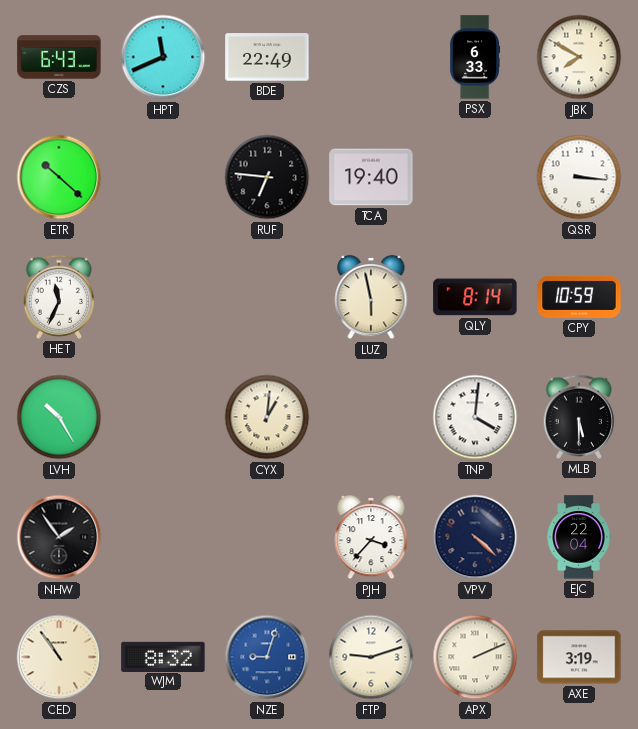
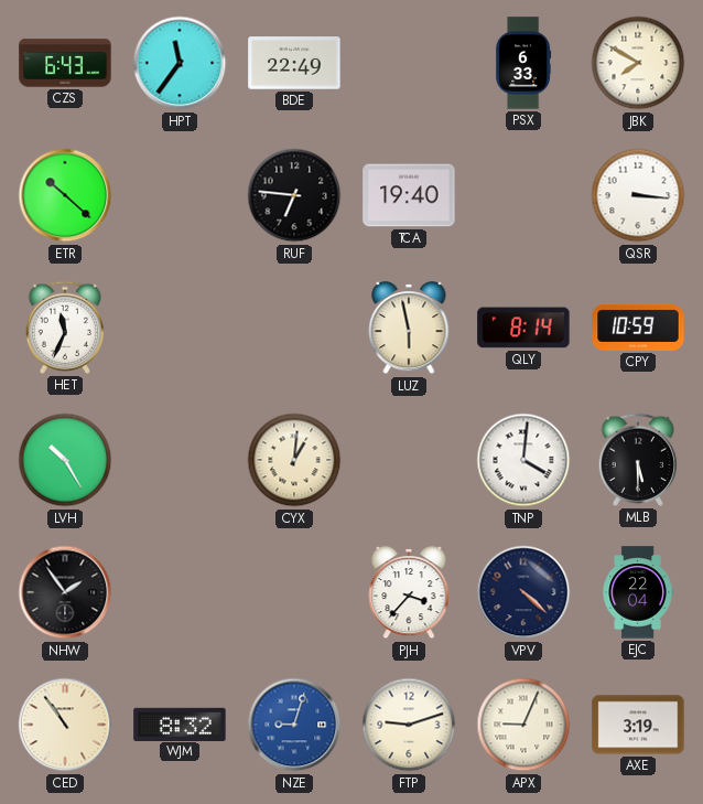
HPT: 11:41 -> 11:36
APX: 2:11 -> 9:04
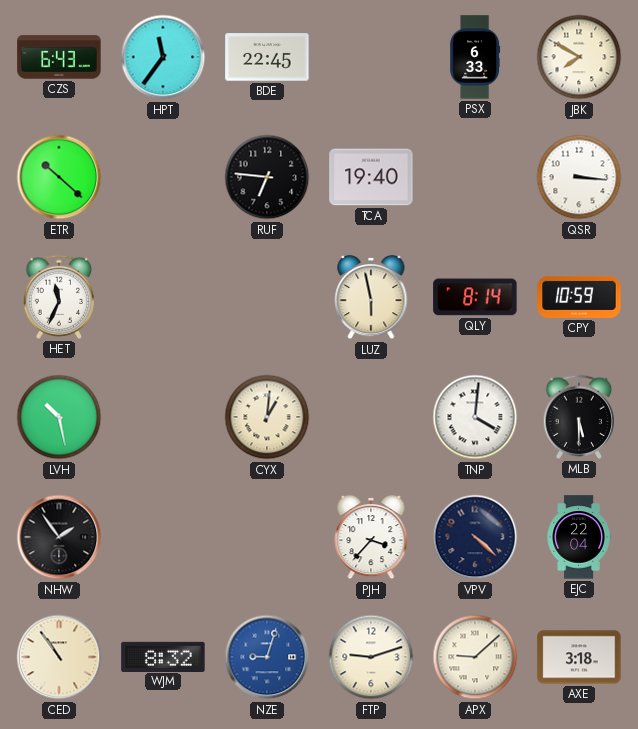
BDE: 22:49 -> 22:45
LVH: 10:25 -> 10:28
APX: 9:04 -> 9:08
AXE: 3:19 -> 3:18
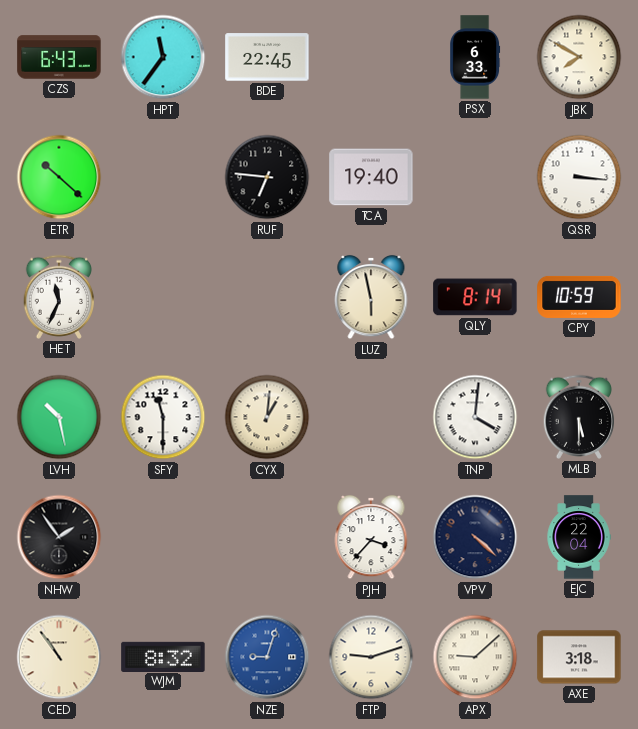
SFY: none -> 11:30
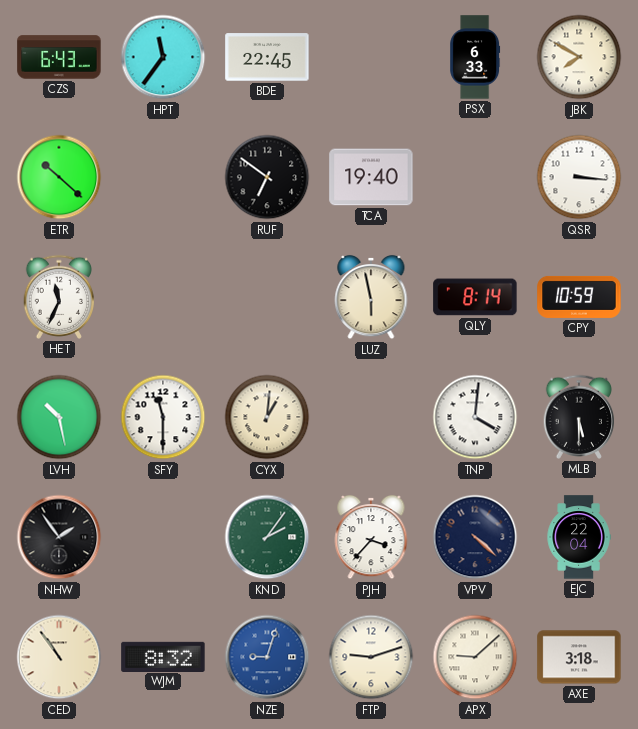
RUF: 6:46 -> 6:51
KND: none -> 2:06
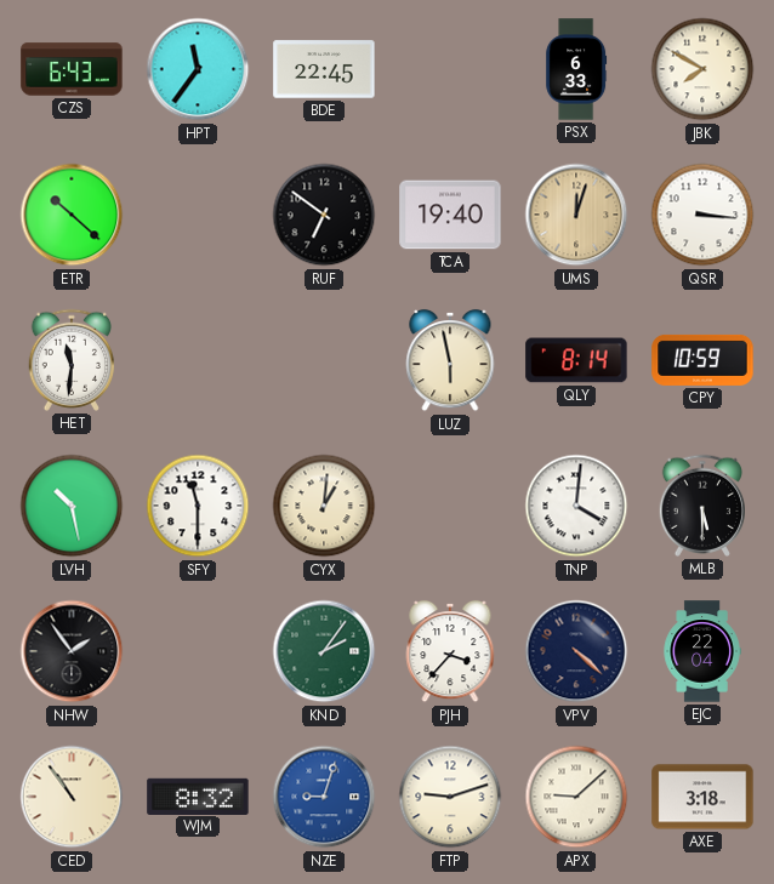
UMS: none -> 12:03
HET: 11:34 -> 11:31
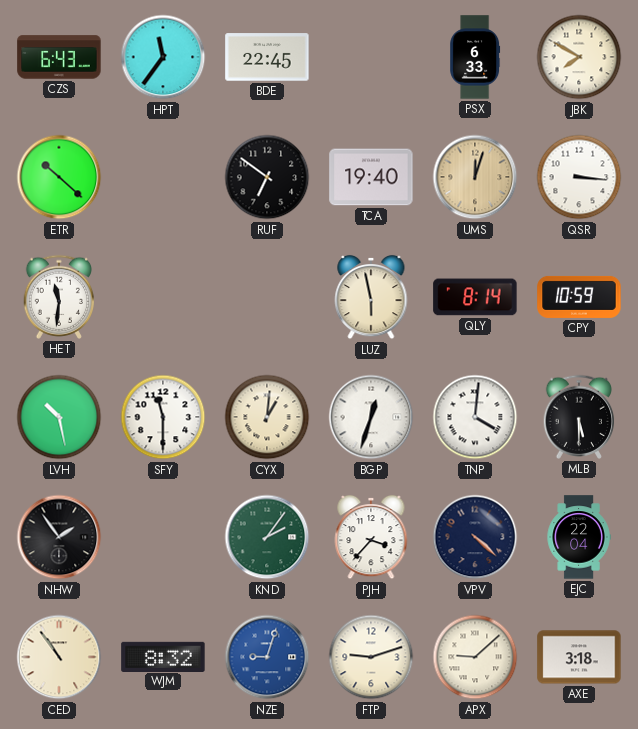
BGP: none -> 12:33
